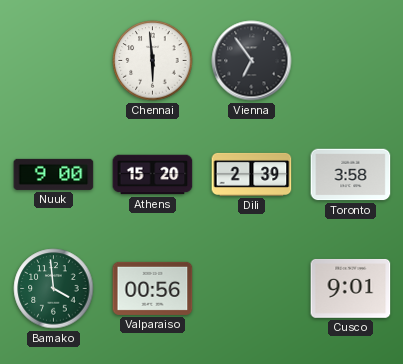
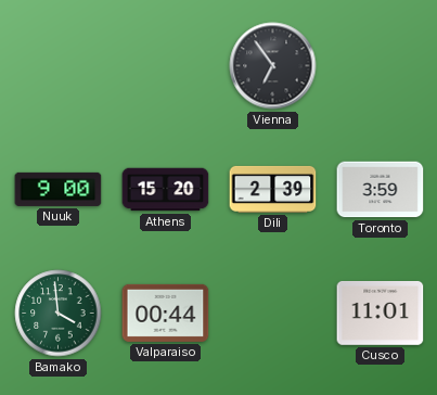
Chennai: 5:59 -> none
Toronto: 3:58 -> 3:59
Valparaiso: 00:56 -> 00:44
Cusco: 9:01 -> 11:01
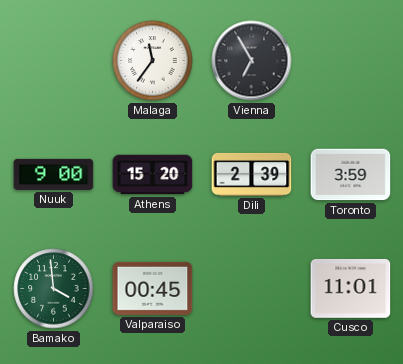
Malaga: none -> 11:36
Vienna: 6:54 -> 6:55
Valparaiso: 00:44 -> 00:45
